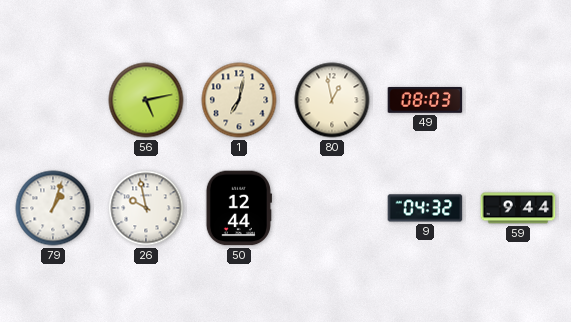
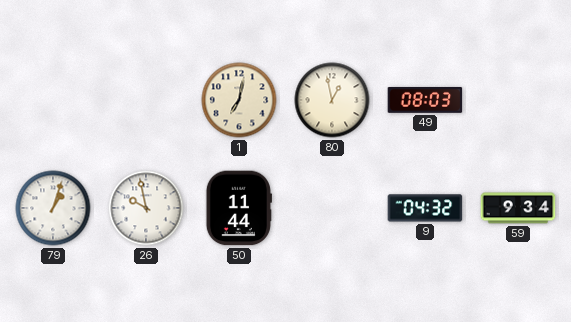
56: 5:13 -> none
50: 12:44 -> 11:44
59: 9:44 -> 9:34
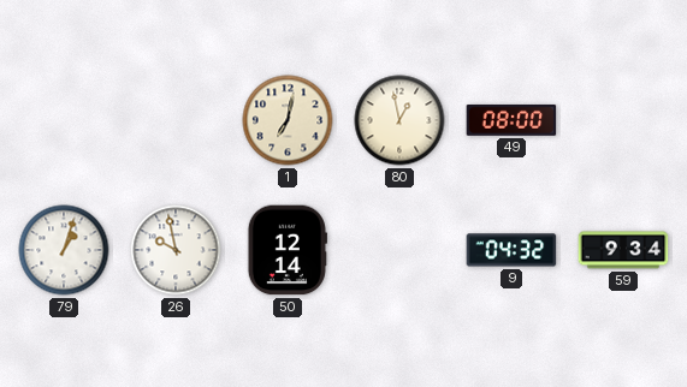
49: 08:03 -> 08:00
50: 11:44 -> 12:14
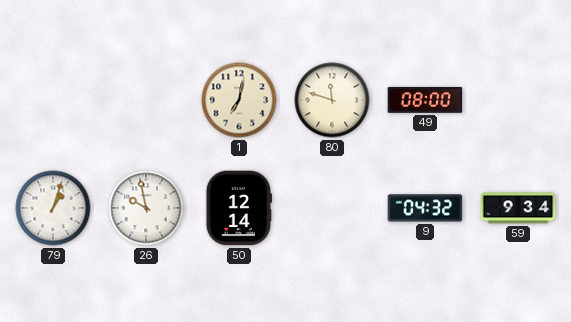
80: 12:58 -> 11:48
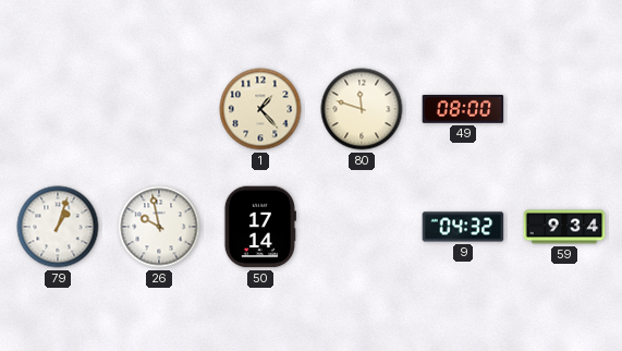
1: 7:02 -> 1:23
50: 12:14 -> 17:14
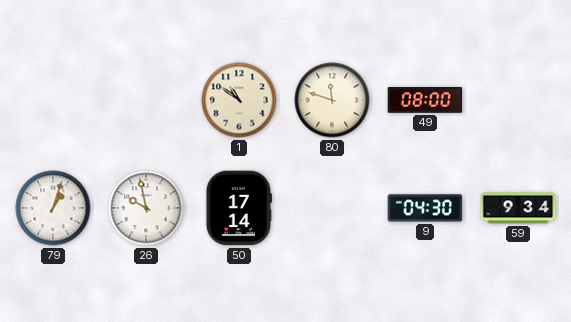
1: 1:23 -> 10:51
9: 04:32 -> 04:30
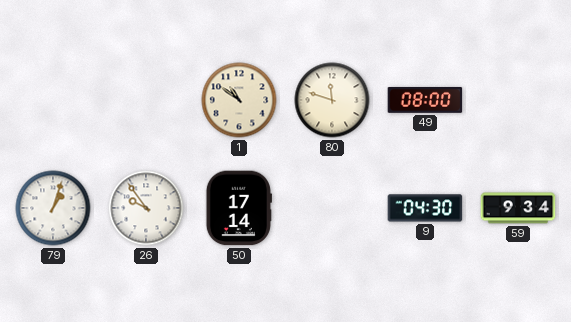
26: 9:58 -> 9:54
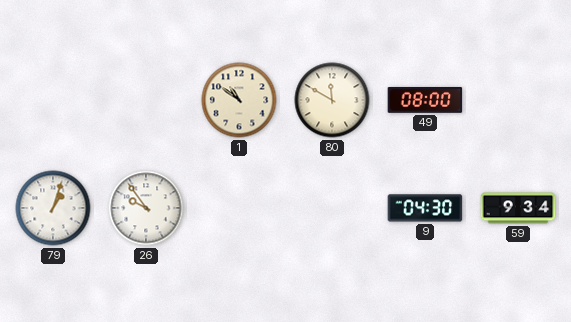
80: 11:48 -> 11:50
50: 17:14 -> none
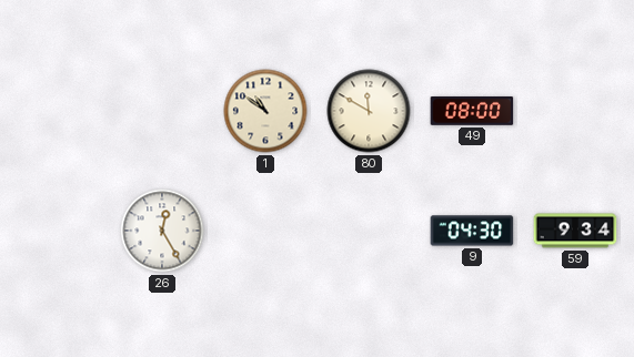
79: 1:03 -> none
26: 9:54 -> 12:25
